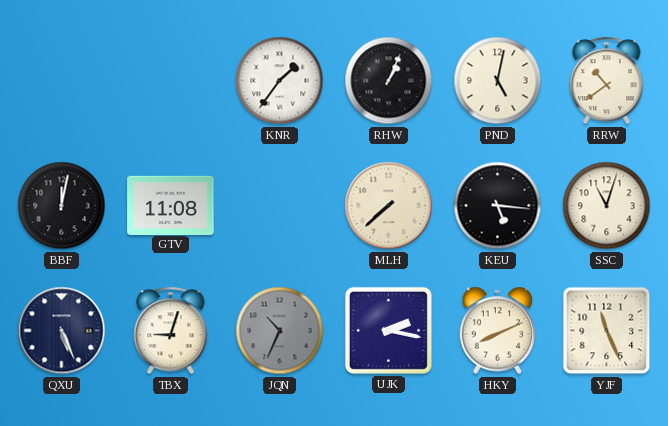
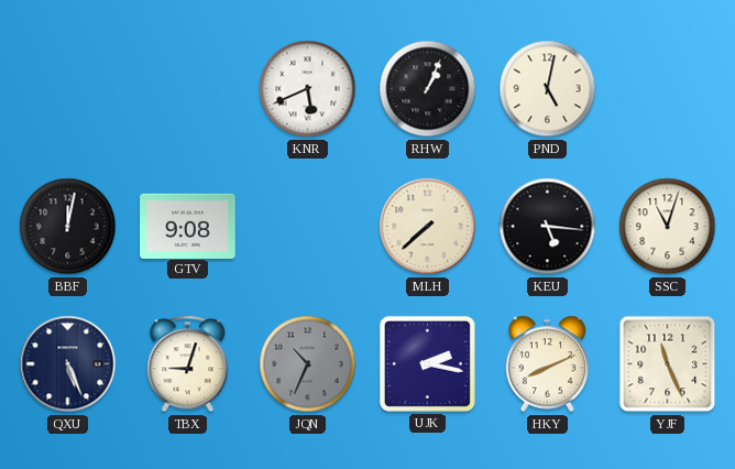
KNR: 1:36 -> 5:41
RRW: 10:39 -> none
GTV: 11:08 -> 9:08
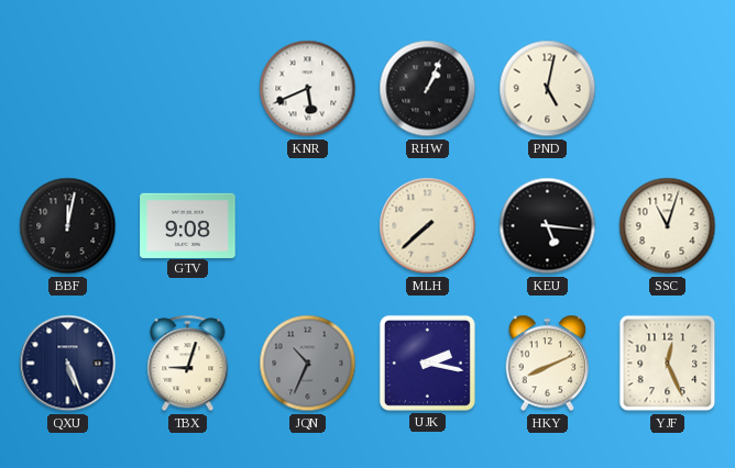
YJF: 11:26 -> 12:26
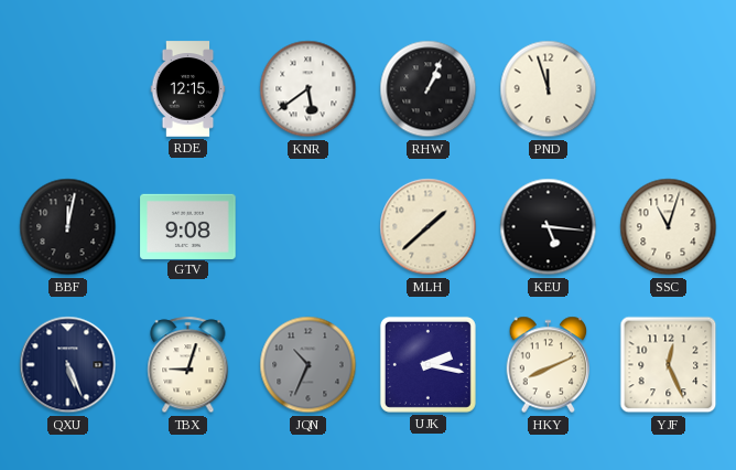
RDE: none -> 12:15
KNR: 5:41 -> 5:39
PND: 5:02 -> 11:57
MLH: 7:38 -> 1:38
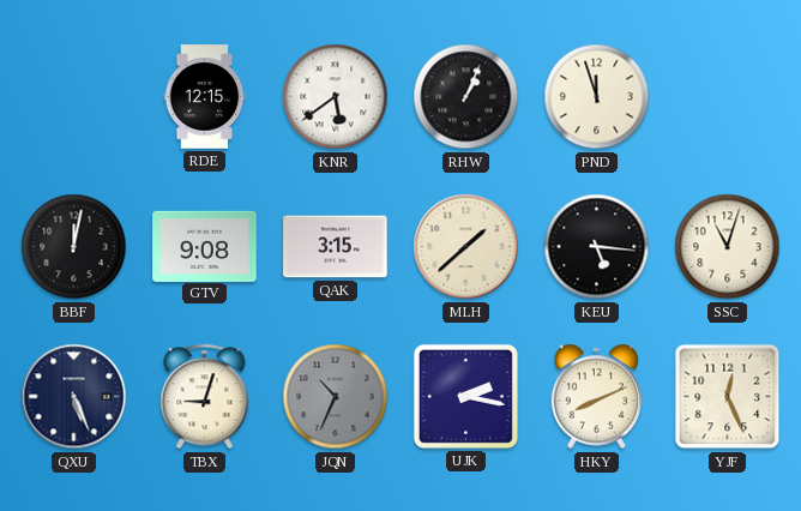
QAK: none -> 3:15
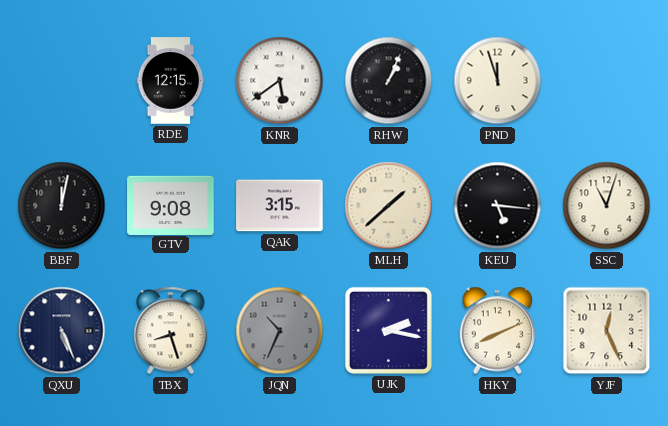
TBX: 9:03 -> 8:27
